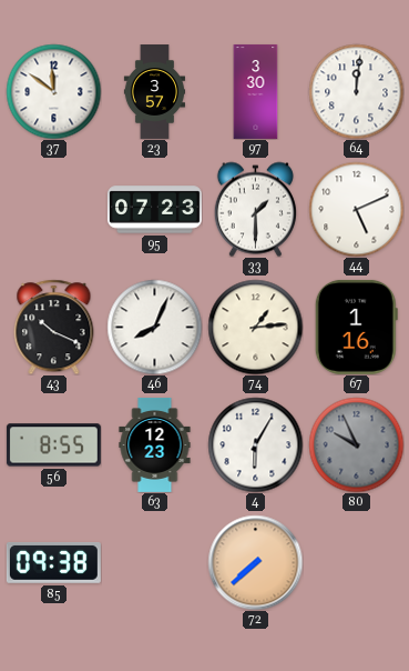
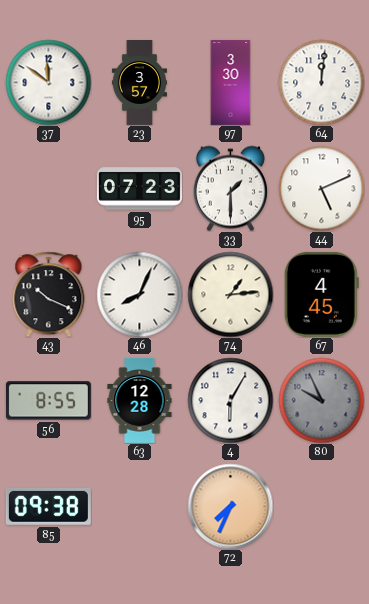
67: 1:16 -> 4:45
63: 12:23 -> 12:28
72: 7:38 -> 7:34
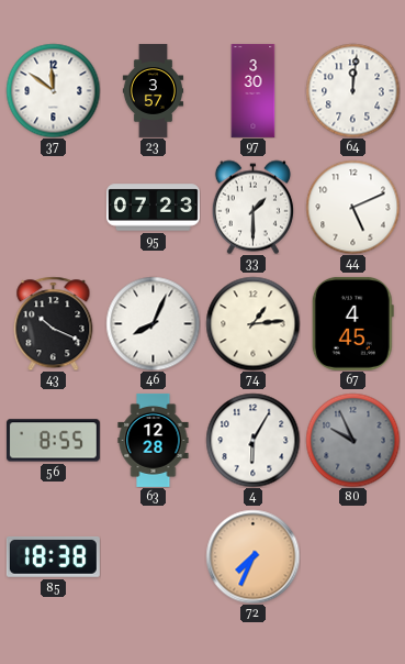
85: 09:38 -> 18:38
